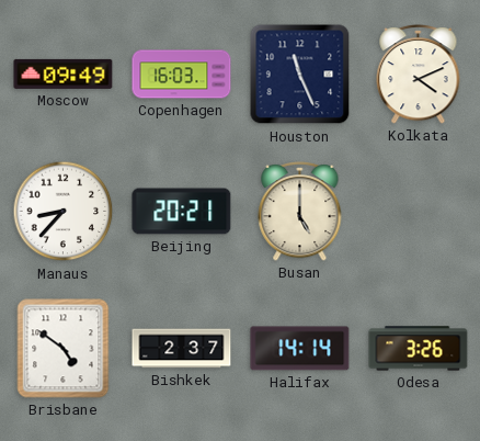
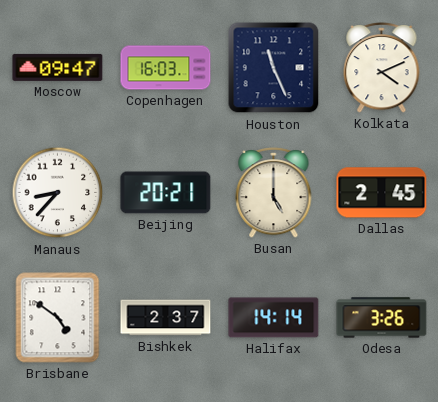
Moscow: 09:49 -> 09:47
Dallas: none -> 2:45
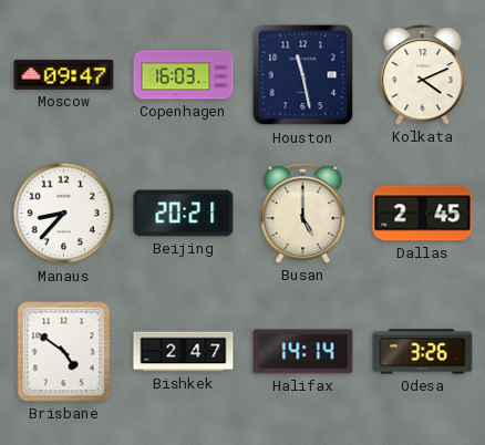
Houston: 11:26 -> 11:28
Bishkek: 2:37 -> 2:47
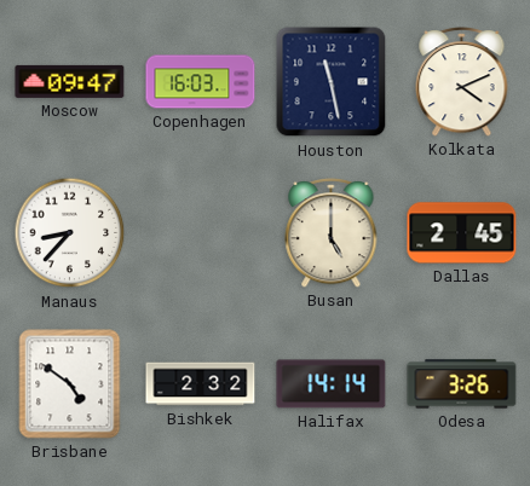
Beijing: 20:21 -> none
Bishkek: 2:47 -> 2:32
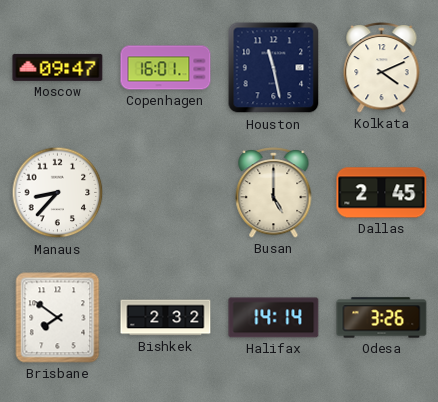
Copenhagen: 16:03 -> 16:01
Brisbane: 4:51 -> 7:51
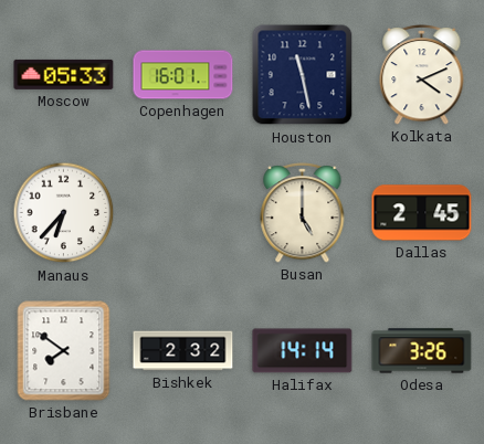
Moscow: 09:47 -> 05:33
Manaus: 8:37 -> 6:37
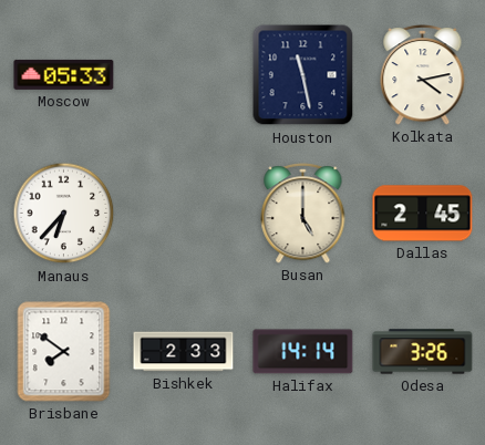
Copenhagen: 16:01 -> none
Kolkata: 4:11 -> 4:13
Bishkek: 2:32 -> 2:33
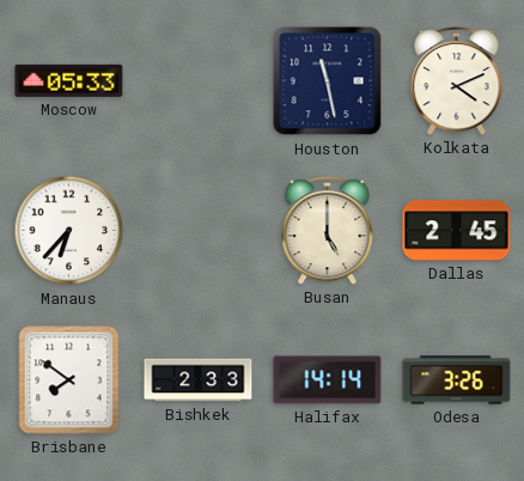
Kolkata: 4:13 -> 4:11
